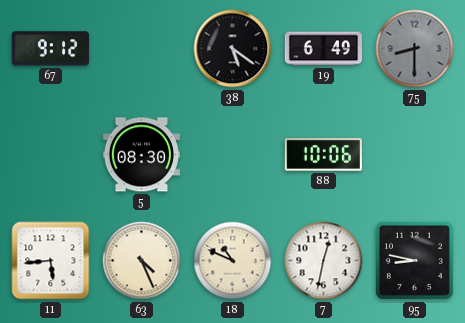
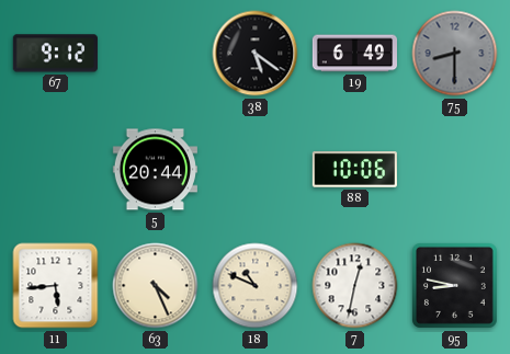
5: 08:30 -> 20:44
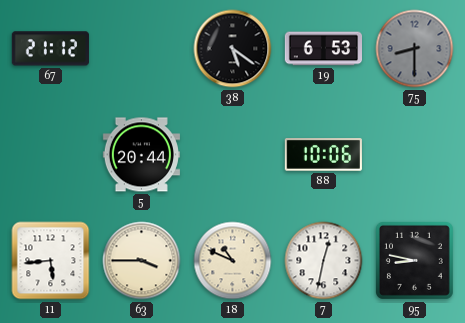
67: 9:12 -> 21:12
19: 6:49 -> 6:53
63: 4:26 -> 3:45
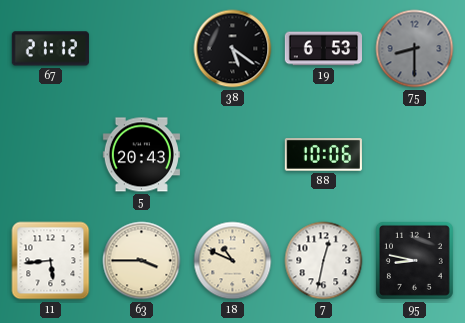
5: 20:44 -> 20:43
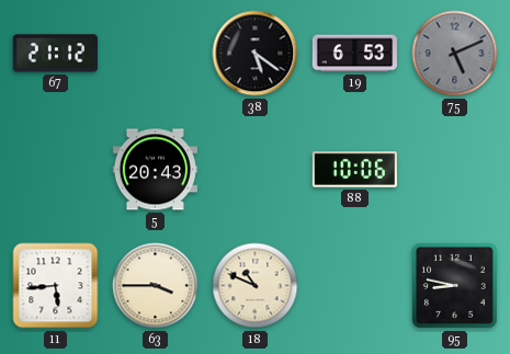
75: 8:30 -> 5:11
7: 12:32 -> none
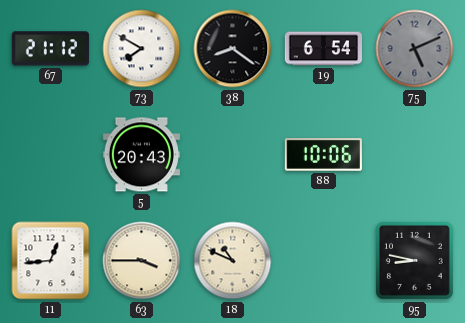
73: none -> 7:50
38: 5:21 -> 8:21
19: 6:53 -> 6:54
11: 5:44 -> 12:44
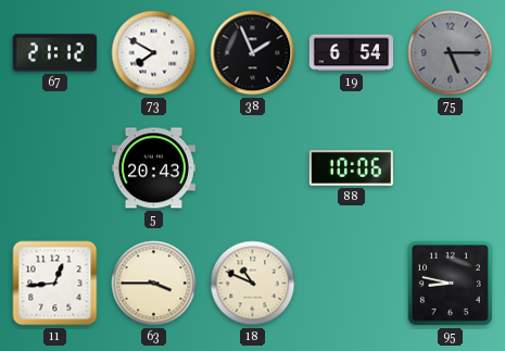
38: 8:21 -> 1:56
75: 5:11 -> 5:15
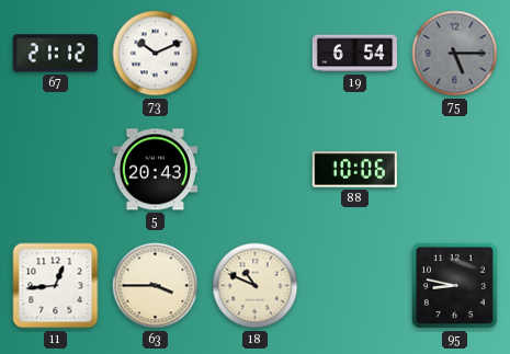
73: 7:50 -> 10:11
38: 1:56 -> none
